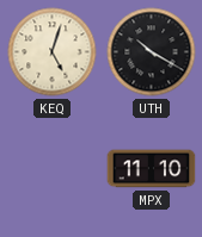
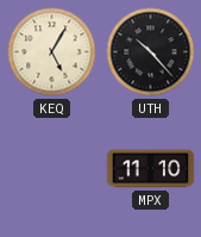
KEQ: 5:03 -> 5:05
UTH: 10:20 -> 10:23
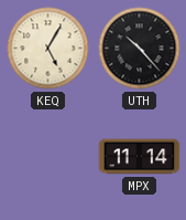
MPX: 11:10 -> 11:14
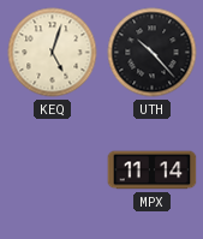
KEQ: 5:05 -> 5:03
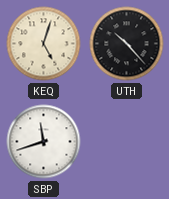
SBP: none -> 11:42
MPX: 11:14 -> none
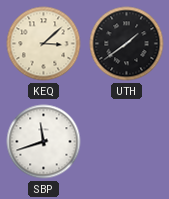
KEQ: 5:03 -> 3:08
UTH: 10:23 -> 1:39
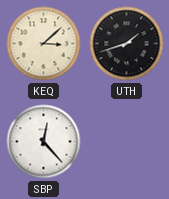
UTH: 1:39 -> 1:42
SBP: 11:42 -> 12:23
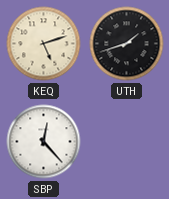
KEQ: 3:08 -> 5:12
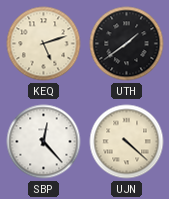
UTH: 1:42 -> 1:39
UJN: none -> 4:22
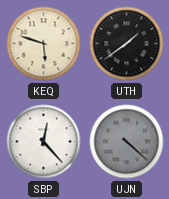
KEQ: 5:12 -> 5:48
UJN dial: cream -> grey
